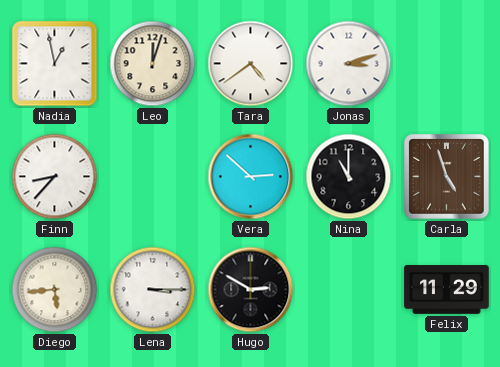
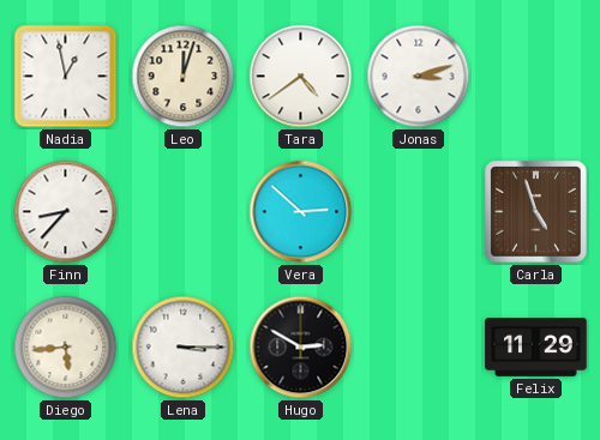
Nina: 11:00 -> none
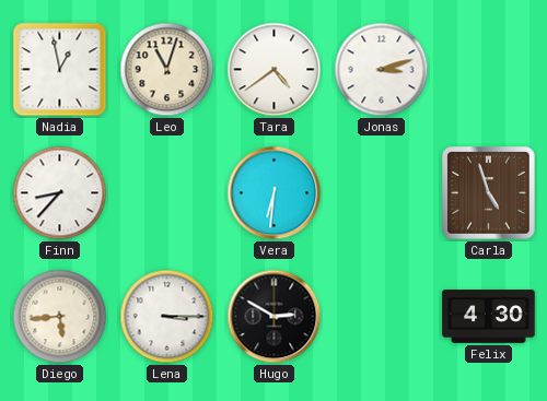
Leo: 12:03 -> 11:03
Vera: 2:52 -> 6:31
Felix: 11:29 -> 4:30
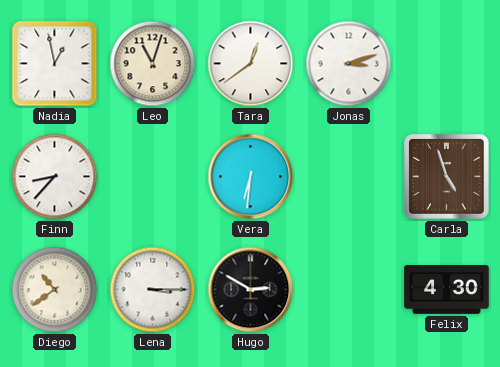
Tara: 4:39 -> 12:39
Diego: 5:44 -> 10:39
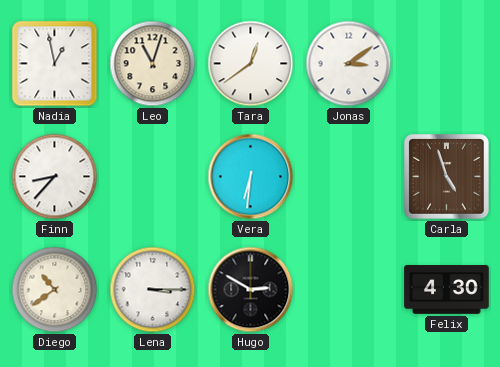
Jonas: 3:12 -> 3:09
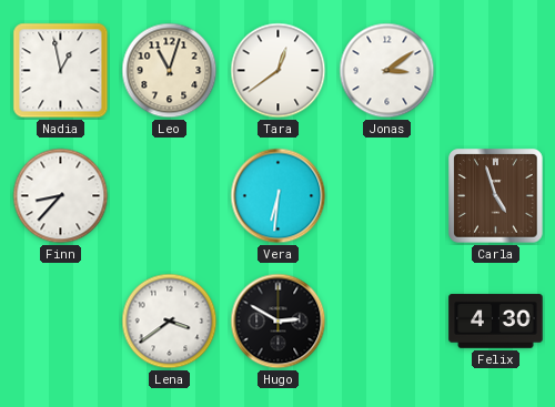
Diego: 10:39 -> none
Lena: 3:15 -> 3:39
